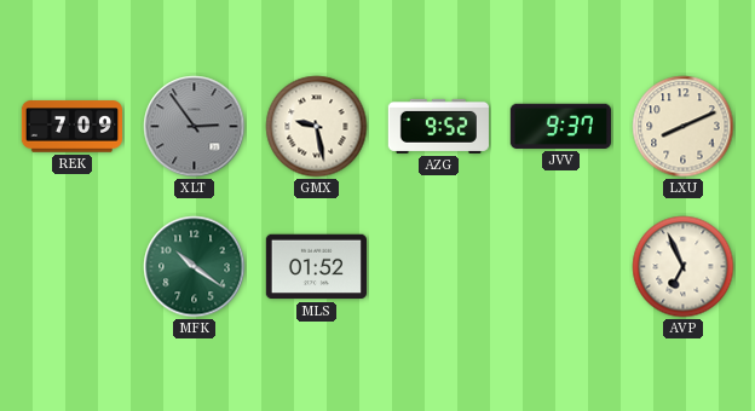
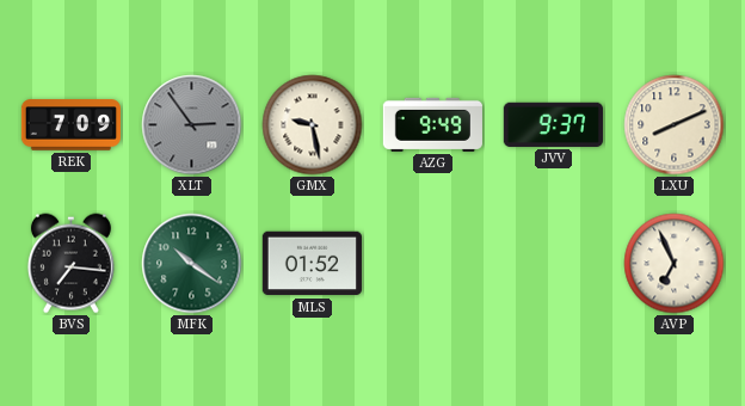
AZG: 9:52 -> 9:49
BVS: none -> 7:16
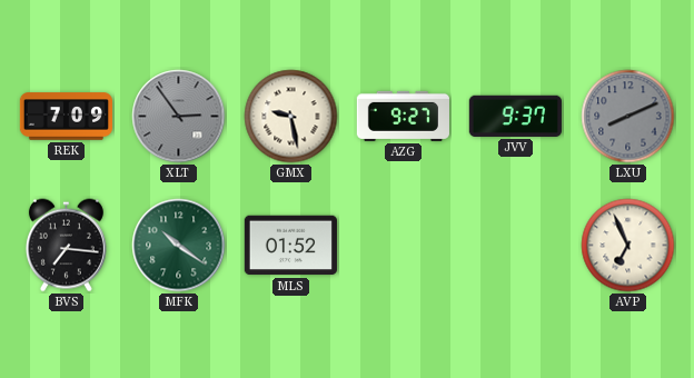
AZG: 9:49 -> 9:27
LXU dial: cream -> grey
